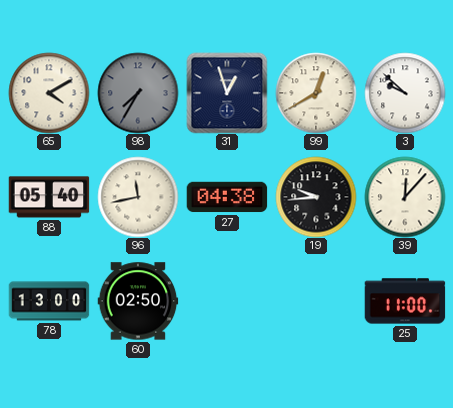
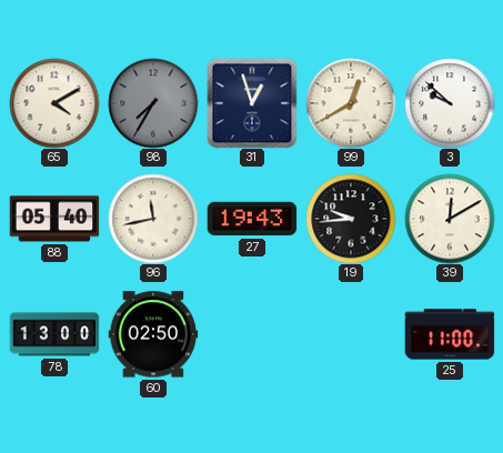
27: 04:38 -> 19:43
39: 12:07 -> 12:10
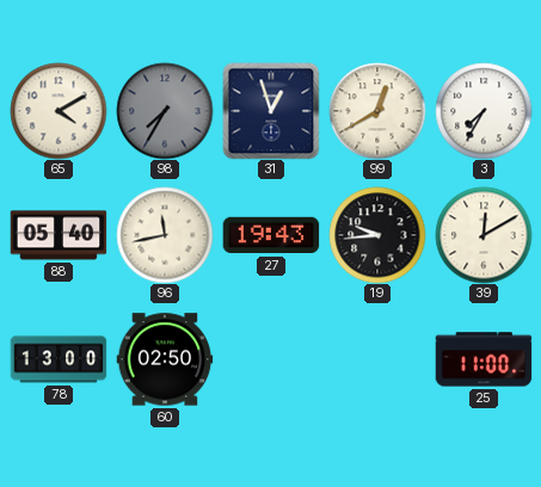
3: 9:52 -> 7:35
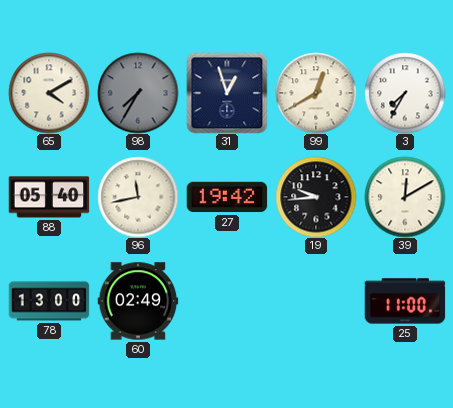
27: 19:43 -> 19:42
60: 02:50 -> 02:49
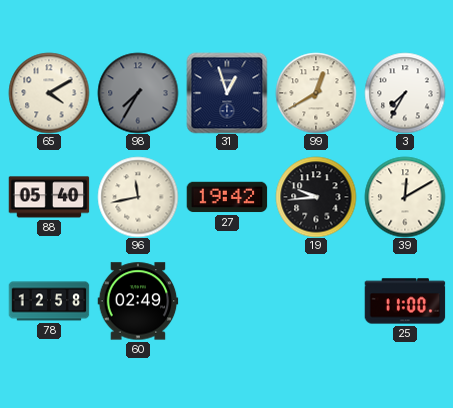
78: 13:00 -> 12:58
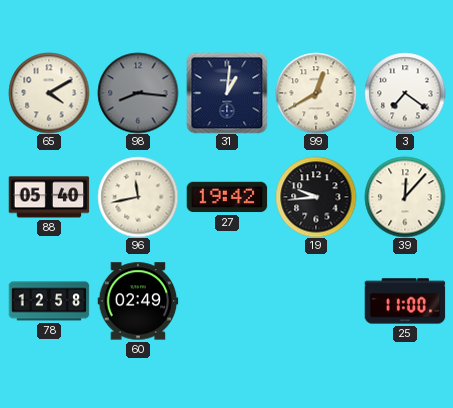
98: 7:35 -> 8:16
31: 12:57 -> 1:01
3: 7:35 -> 7:21
39: 12:10 -> 12:07
